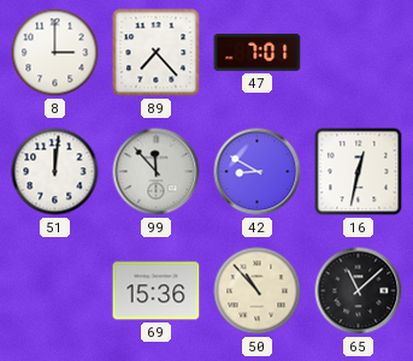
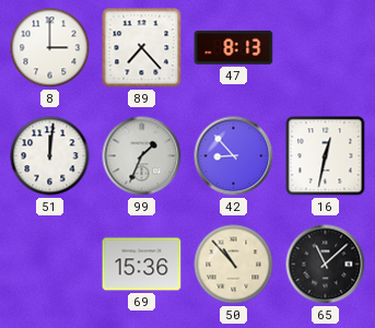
47: 7:01 -> 8:13
99: 11:53 -> 1:34
42: 8:50 -> 8:53
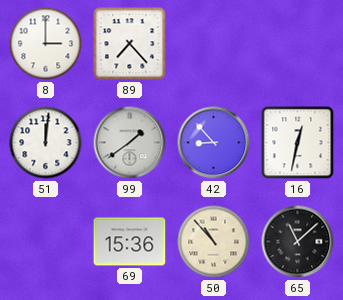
47: 8:13 -> none
99: 1:34 -> 1:39
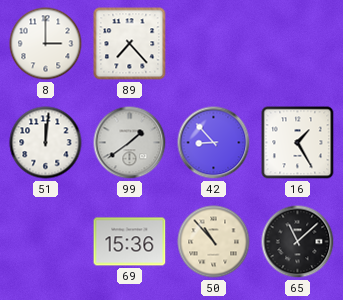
16: 12:32 -> 1:25
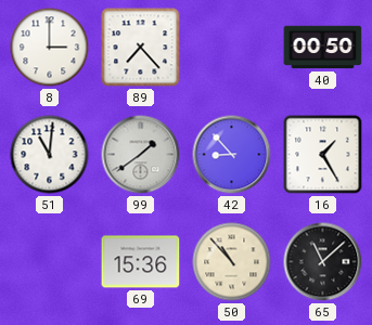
40: none -> 00:50
51: 12:01 -> 11:01
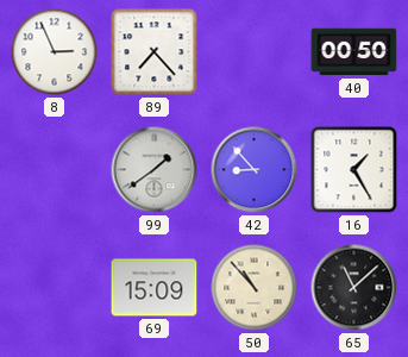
8: 3:00 -> 2:56
51: 11:01 -> none
69: 15:36 -> 15:09
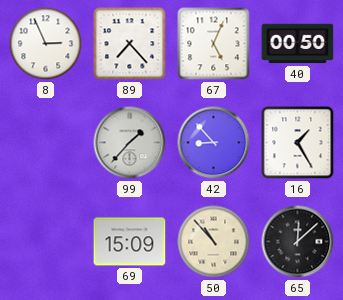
67: none -> 5:04
99: 1:39 -> 1:37
65: 11:08 -> 12:08
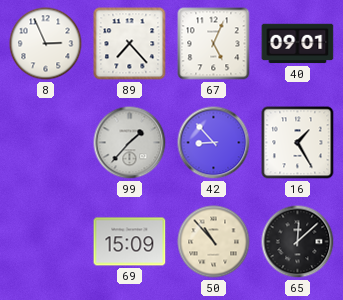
40: 00:50 -> 09:01
